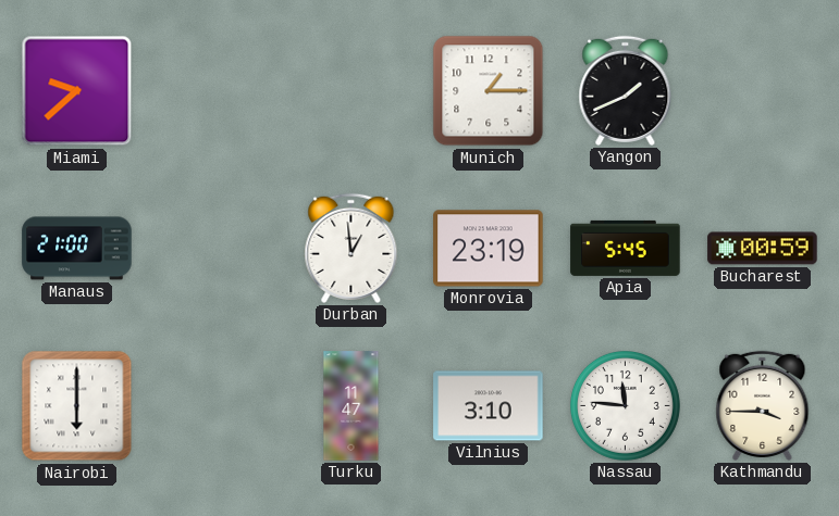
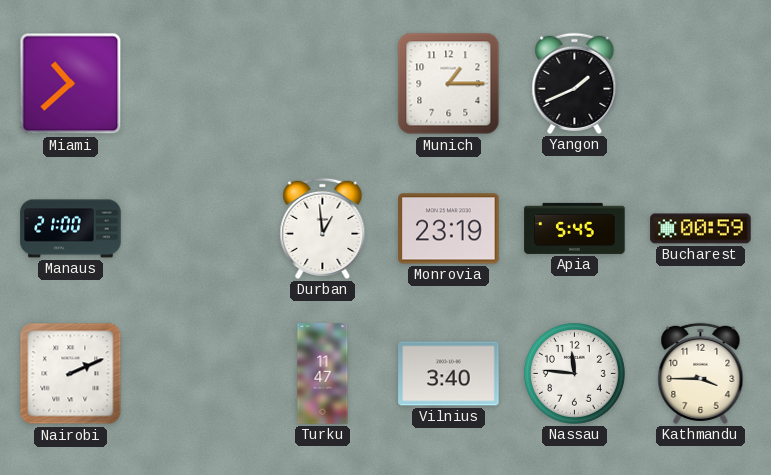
Miami: 9:38 -> 10:38
Nairobi: 6:00 -> 2:11
Vilnius: 3:10 -> 3:40
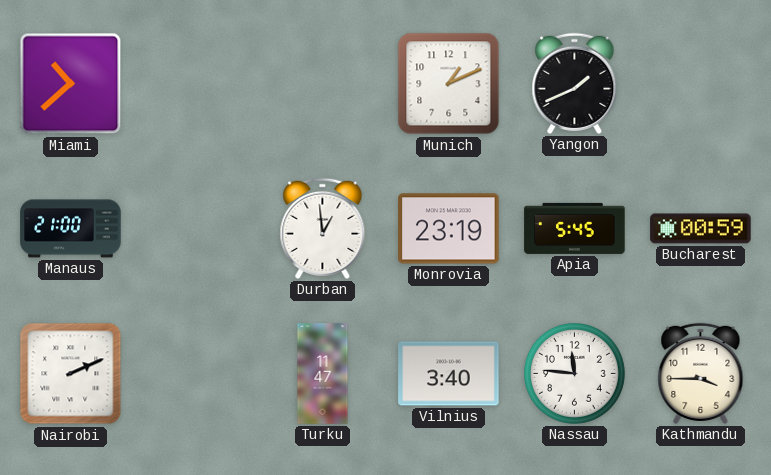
Munich: 1:15 -> 1:11
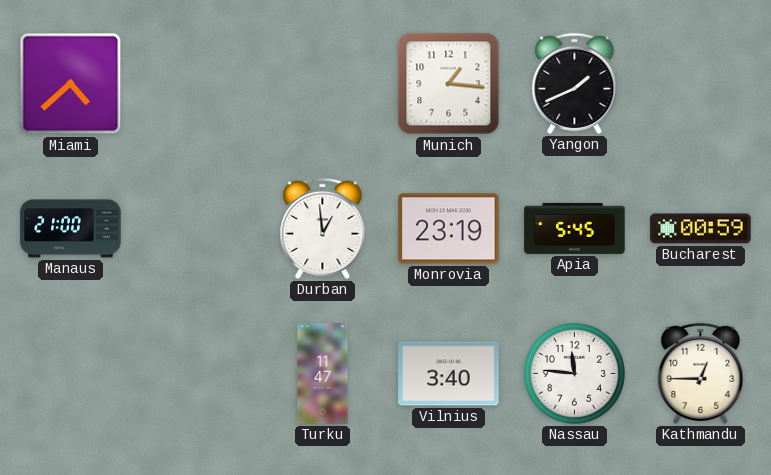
Miami: 10:38 -> 4:38
Munich: 1:11 -> 1:16
Nairobi: 2:11 -> none
Kathmandu: 3:45 -> 12:45
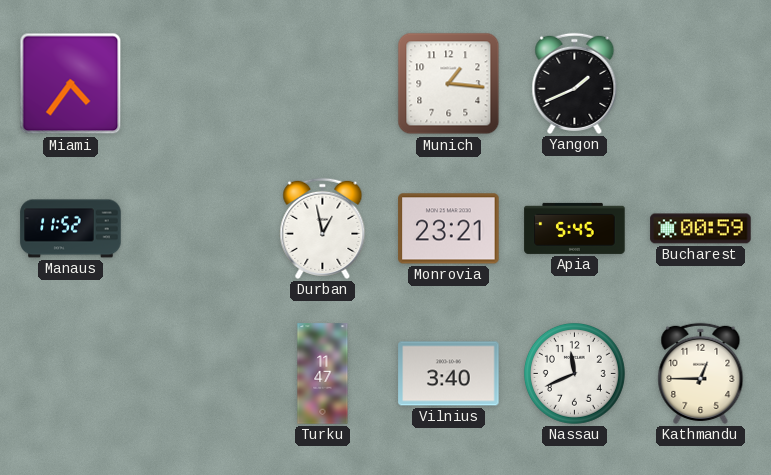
Miami: 4:38 -> 4:36
Manaus: 21:00 -> 11:52
Durban: 12:59 -> 12:58
Monrovia: 23:19 -> 23:21
Nassau: 11:46 -> 11:41
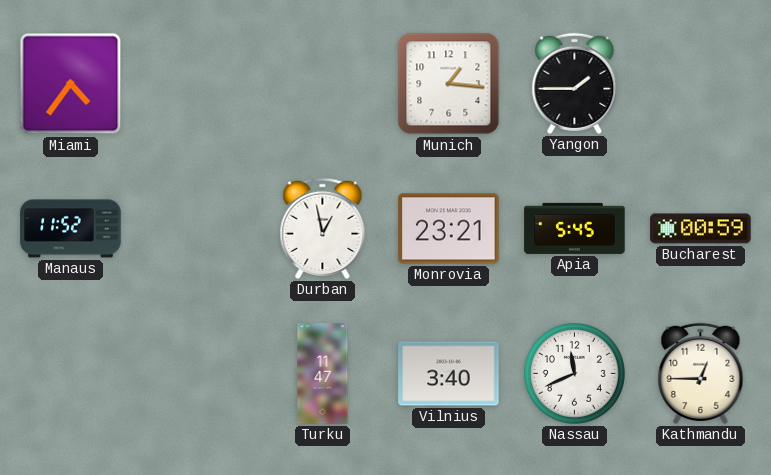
Yangon: 1:41 -> 1:45
